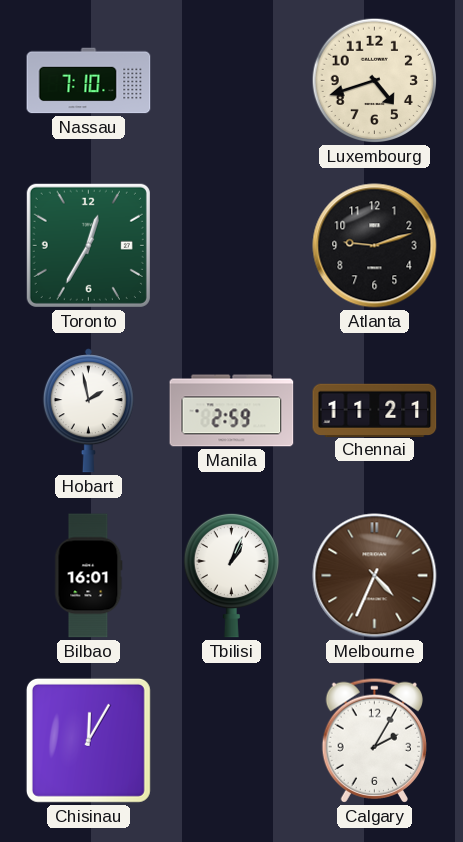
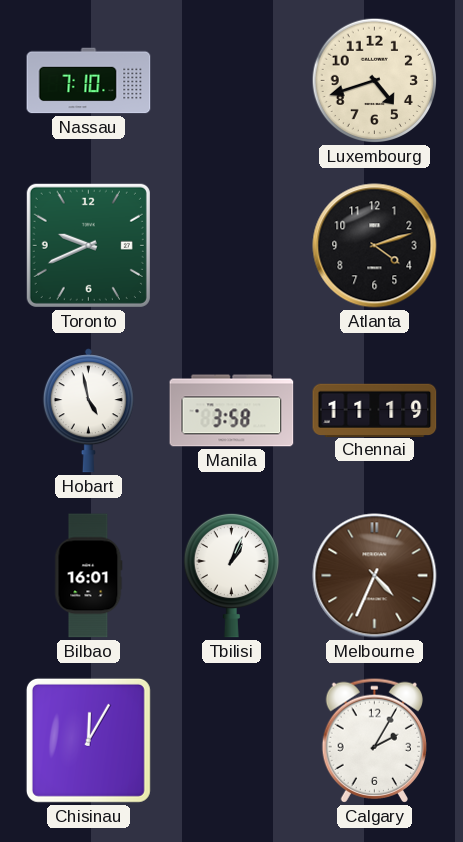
Toronto: 12:35 -> 9:41
Atlanta: 9:12 -> 4:12
Hobart: 1:58 -> 4:58
Manila: 2:59 -> 3:58
Chennai: 11:21 -> 11:19
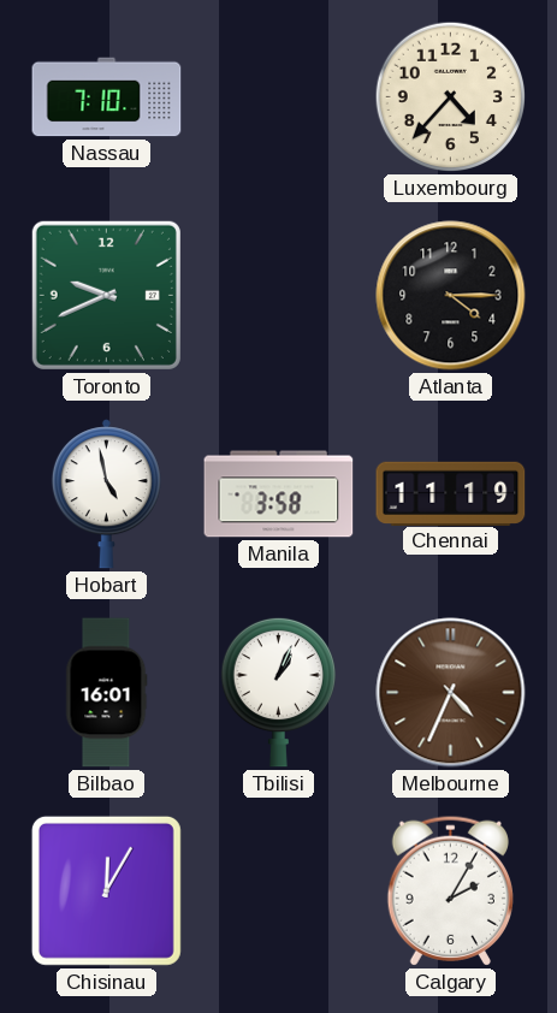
Luxembourg: 4:42 -> 4:37
Atlanta: 4:12 -> 4:15
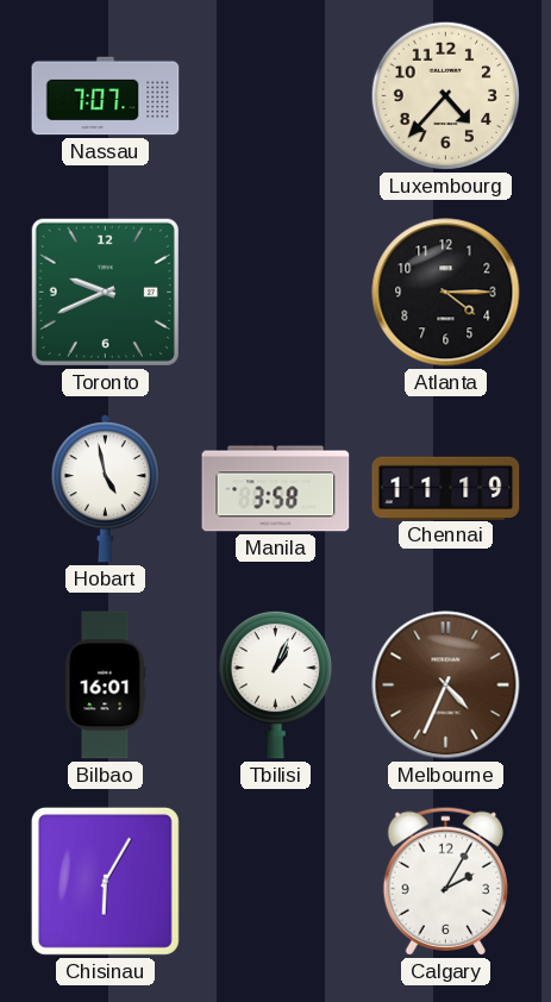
Nassau: 7:10 -> 7:07
Chisinau: 12:05 -> 6:05
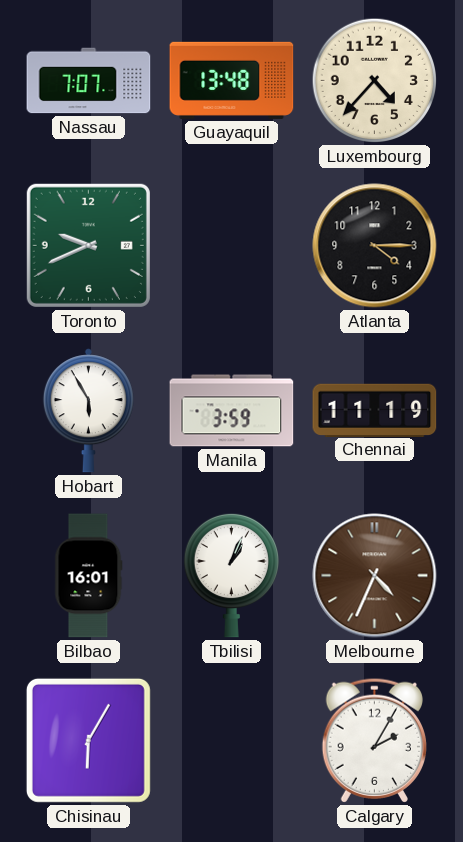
Guayaquil: none -> 13:48
Hobart: 4:58 -> 5:55
Manila: 3:58 -> 3:59
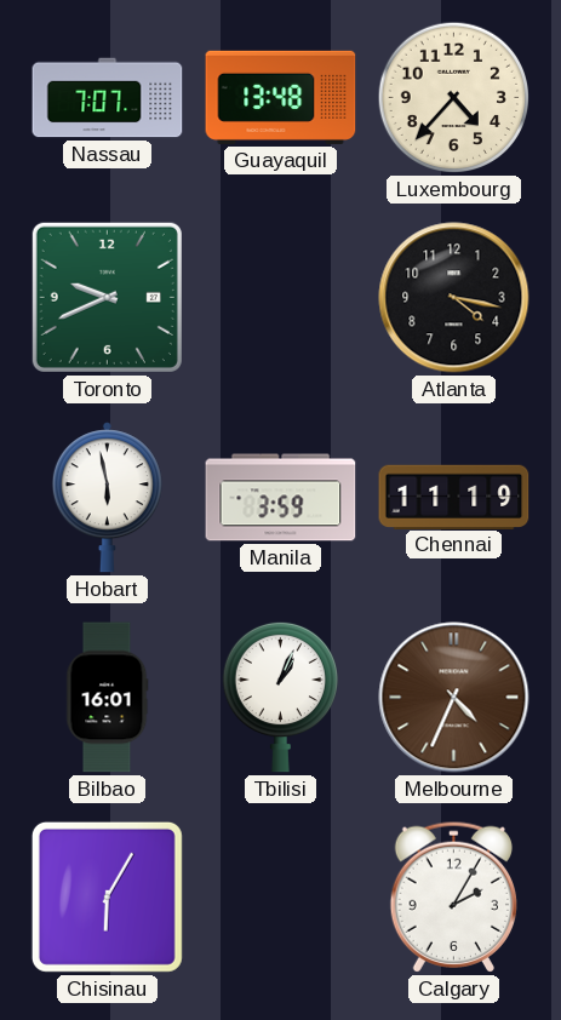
Atlanta: 4:15 -> 4:17
Hobart: 5:55 -> 5:58
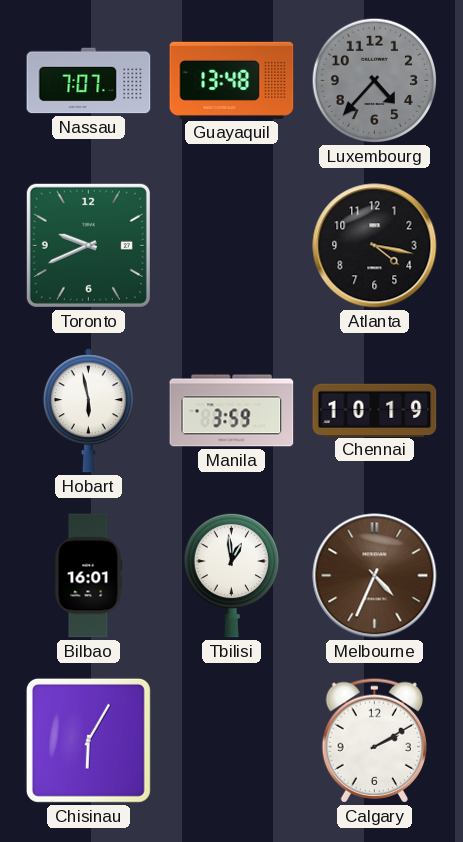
Luxembourg dial: cream -> grey
Chennai: 11:19 -> 10:19
Tbilisi: 1:04 -> 12:59
Calgary: 2:05 -> 2:10
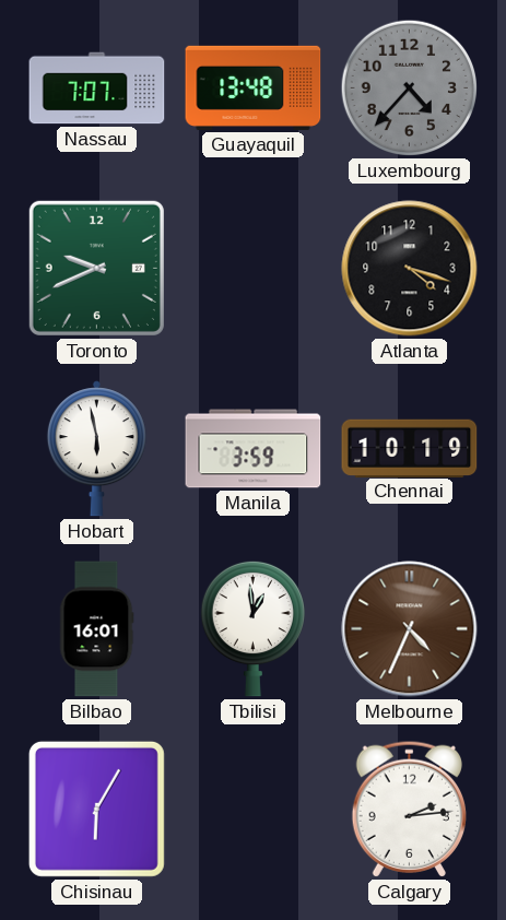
Atlanta: 4:17 -> 4:18
Calgary: 2:10 -> 2:14
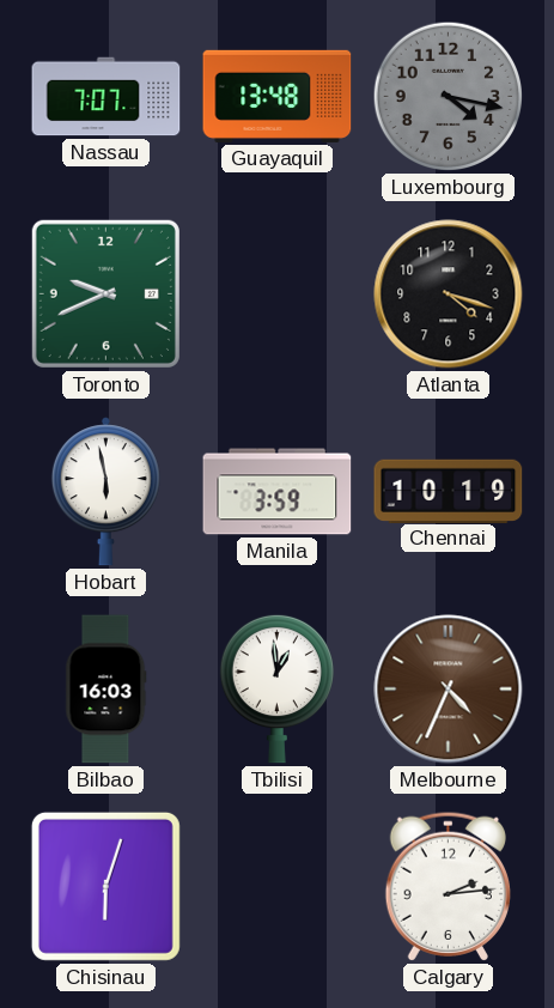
Luxembourg: 4:37 -> 4:17
Bilbao: 16:01 -> 16:03
Chisinau: 6:05 -> 6:03
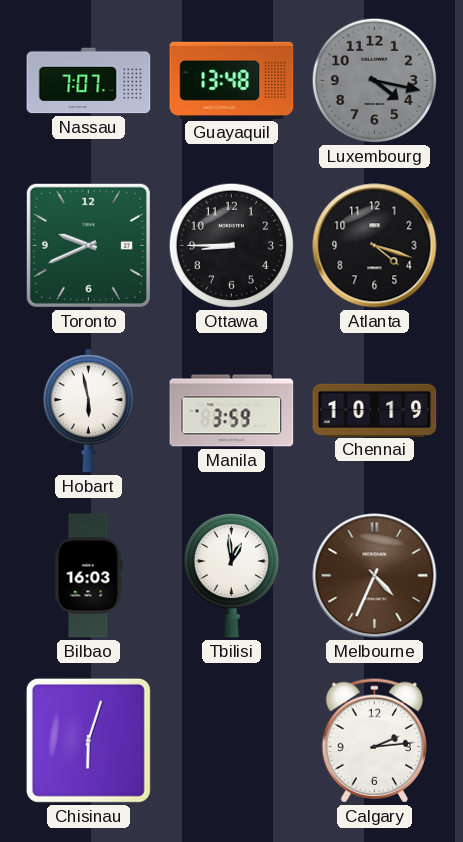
Ottawa: none -> 8:45
